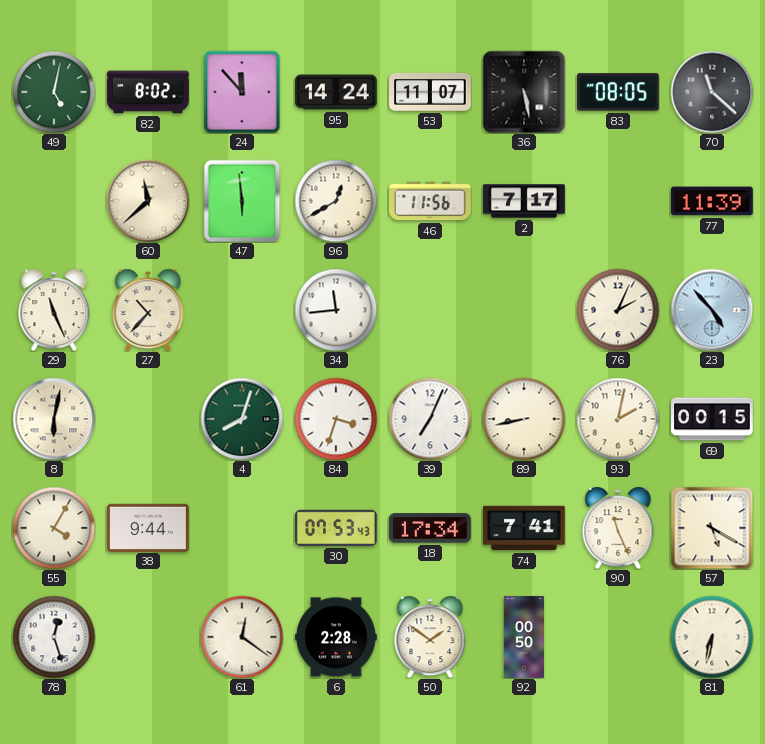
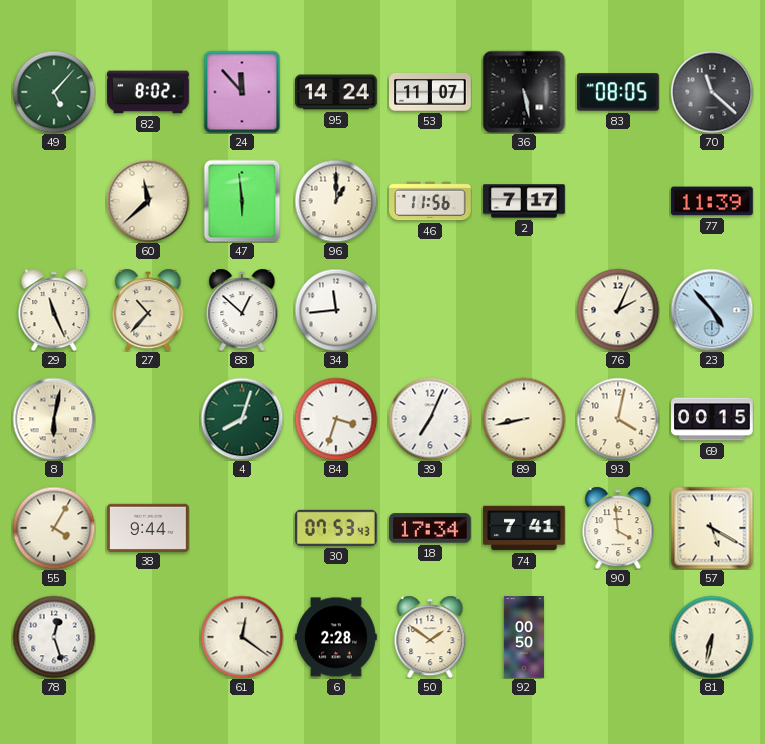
49: 5:02 -> 5:07
96: 12:40 -> 1:00
88: none -> 12:52
93: 2:02 -> 4:02
90: 11:26 -> 3:59
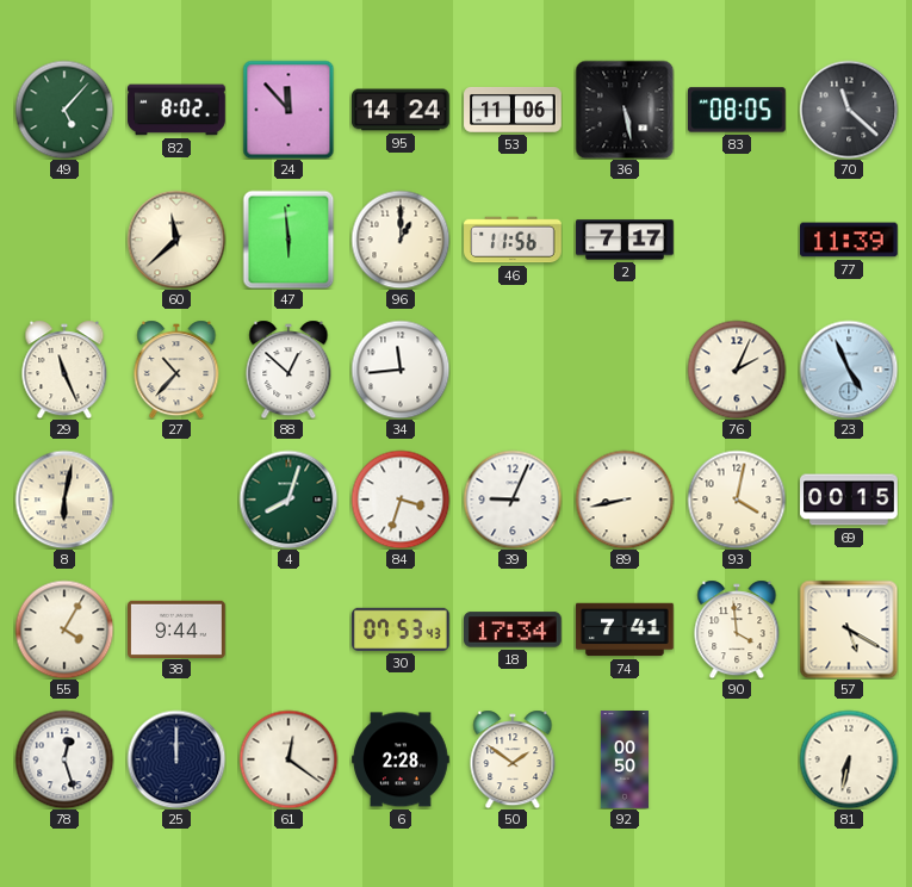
53: 11:07 -> 11:06
23: 4:53 -> 4:56
39: 7:04 -> 9:04
25: none -> 12:00
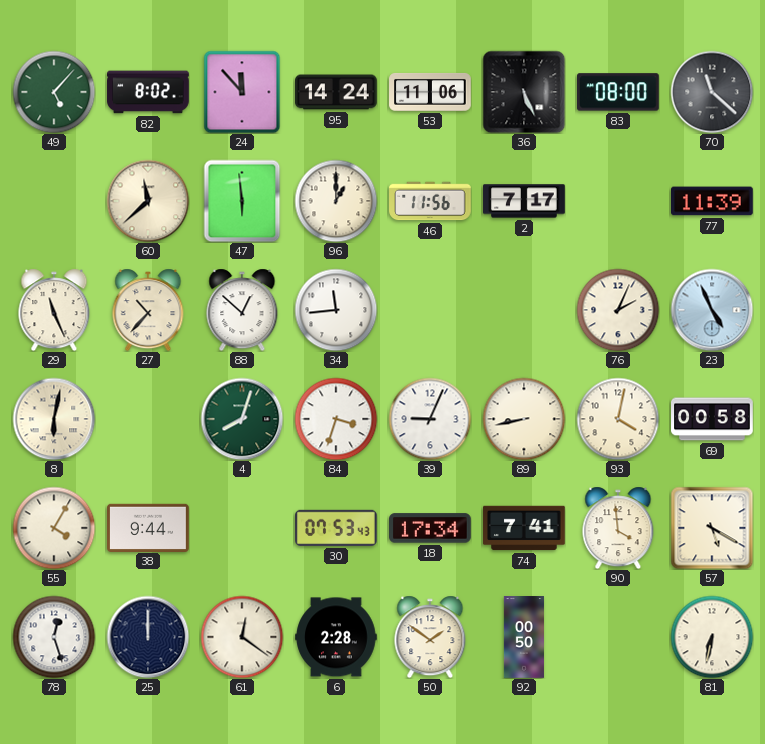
36: 5:28 -> 5:26
83: 08:05 -> 08:00
69: 00:15 -> 00:58
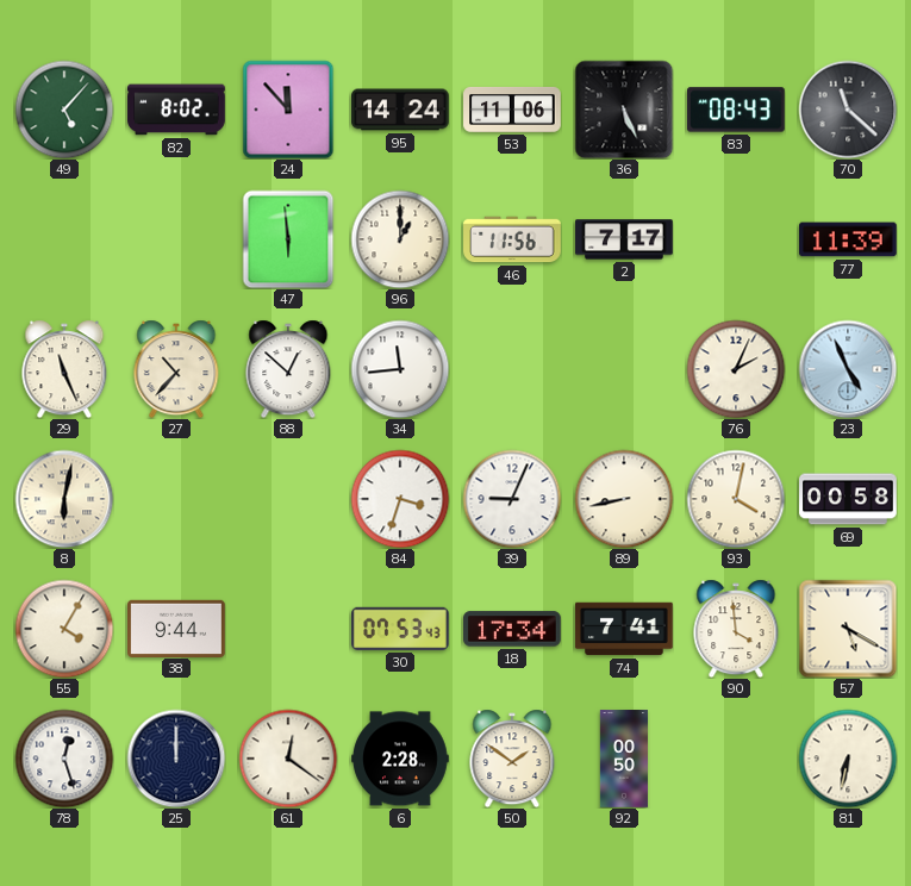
83: 08:00 -> 08:43
60: 11:38 -> none
4: 8:03 -> none
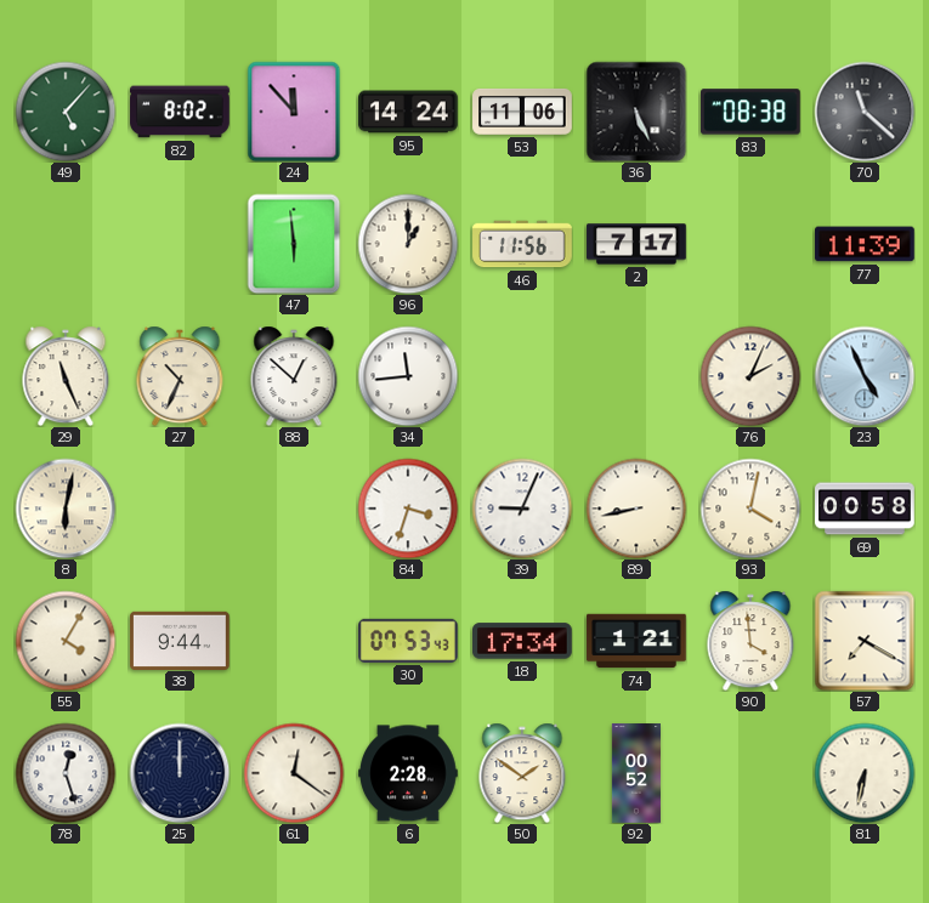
83: 08:43 -> 08:38
27: 10:37 -> 10:34
74: 7:41 -> 1:21
57: 5:20 -> 7:20
92: 00:50 -> 00:52
